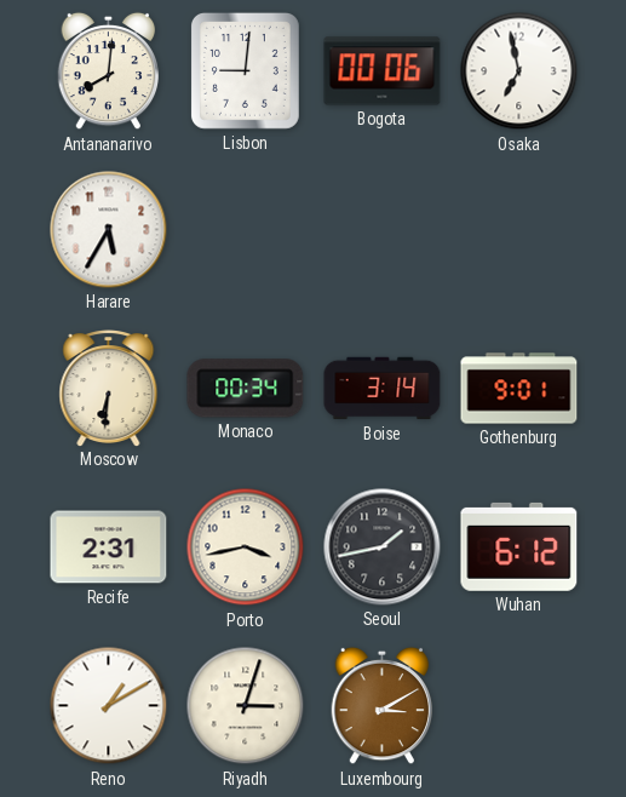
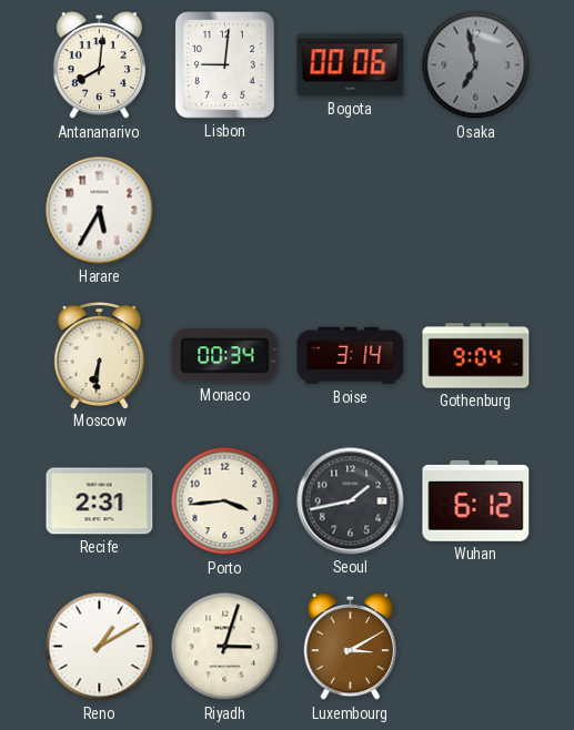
Osaka dial: white -> grey
Gothenburg: 9:01 -> 9:04
Porto: 3:43 -> 3:44
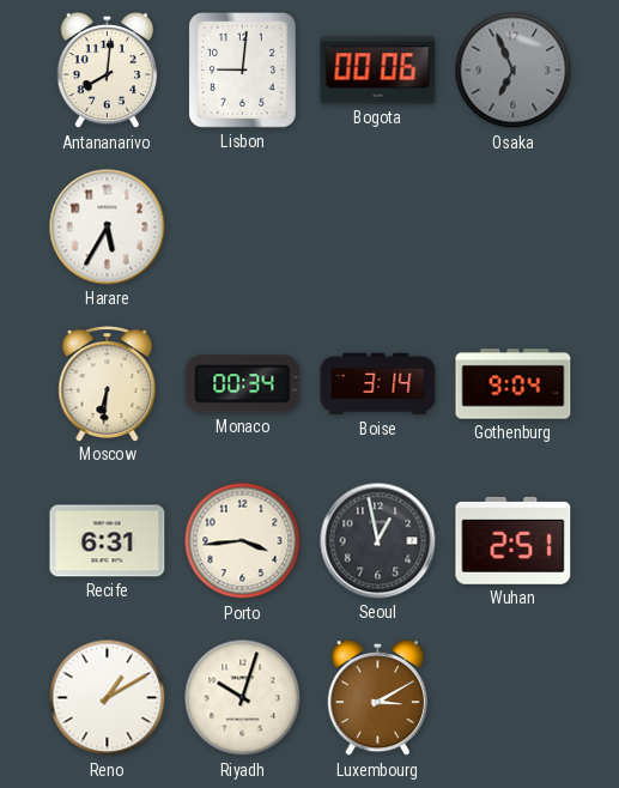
Osaka: 6:58 -> 6:56
Recife: 2:31 -> 6:31
Seoul: 1:43 -> 12:58
Wuhan: 6:12 -> 2:51
Riyadh: 3:03 -> 10:03
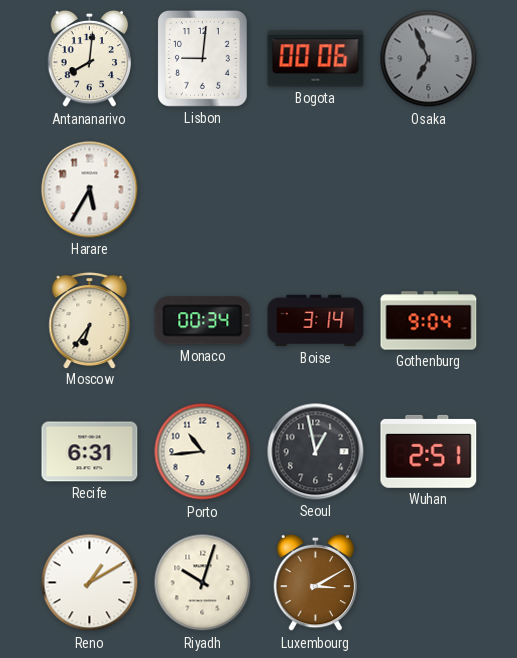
Moscow: 6:31 -> 6:36
Porto: 3:44 -> 10:44
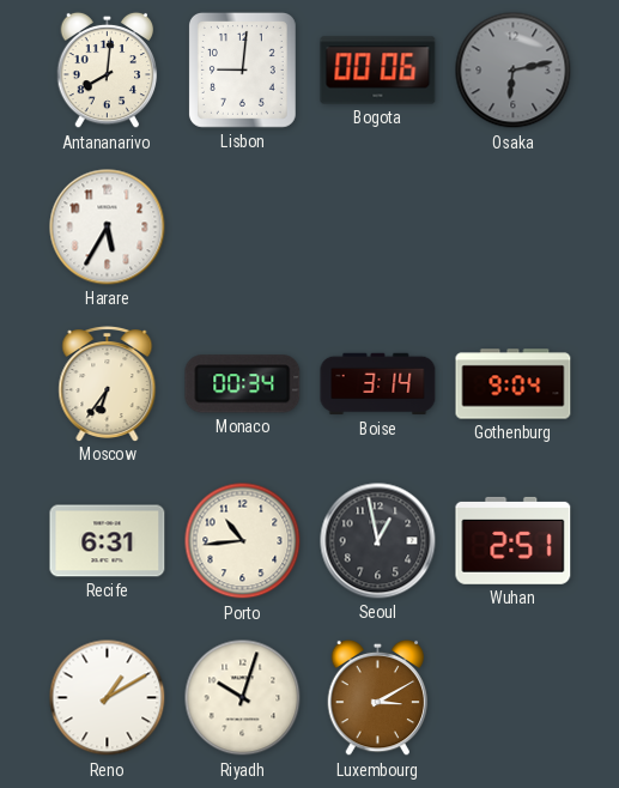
Osaka: 6:56 -> 6:13
